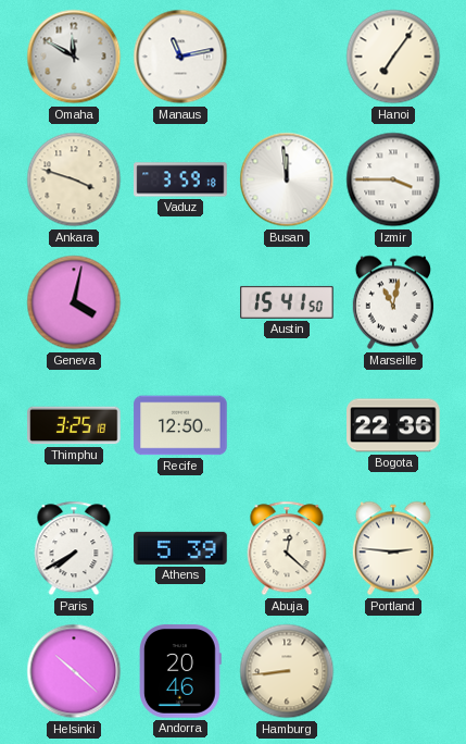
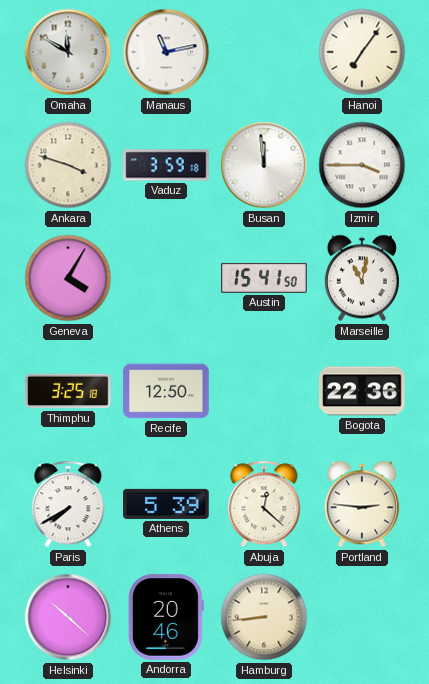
Geneva: 4:02 -> 4:05
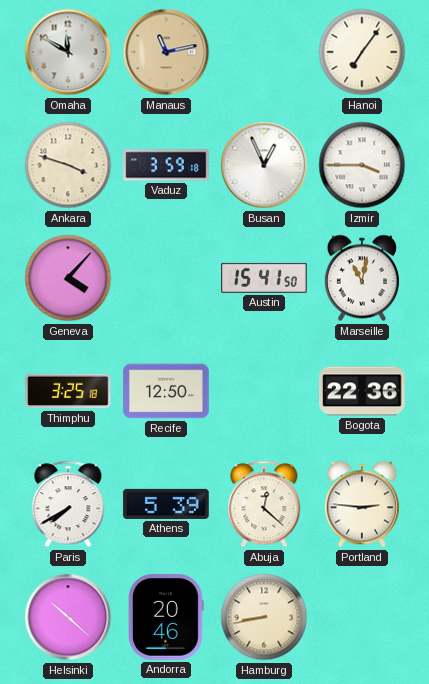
Manaus dial: white -> champagne
Busan: 11:59 -> 12:56
Geneva: 4:05 -> 4:07
Hamburg: 8:44 -> 8:43
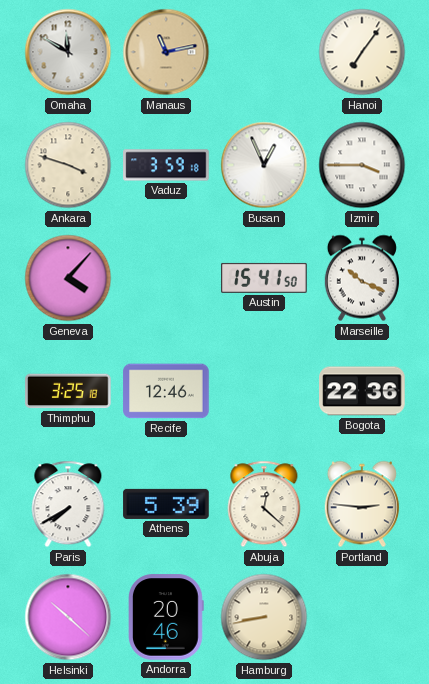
Marseille: 11:02 -> 10:19
Recife: 12:50 -> 12:46
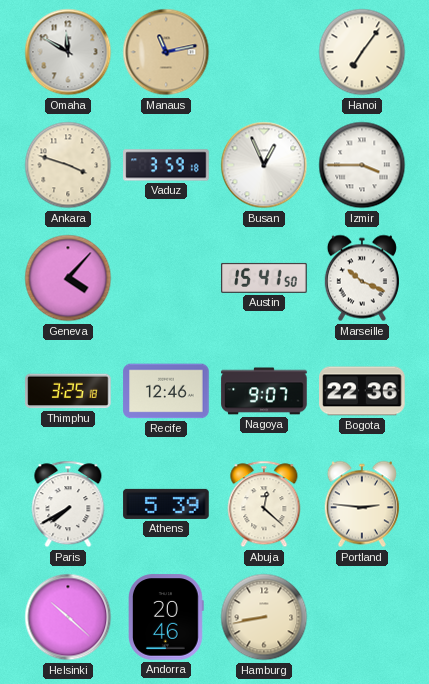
Nagoya: none -> 9:07
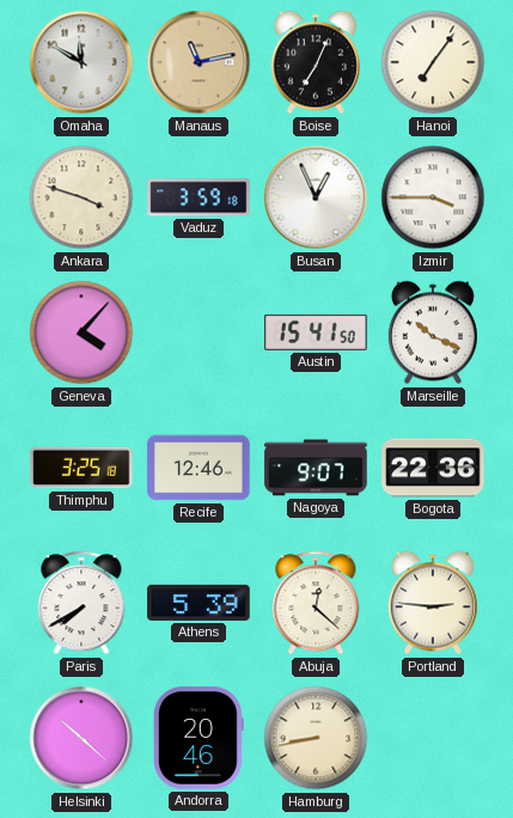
Boise: none -> 7:04
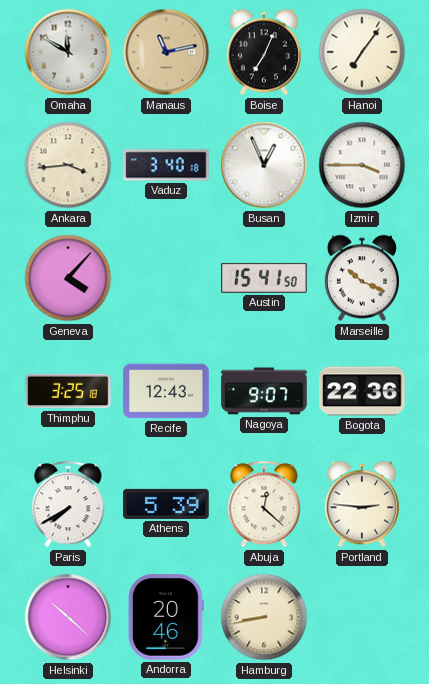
Ankara: 3:48 -> 3:44
Vaduz: 3:59 -> 3:40
Recife: 12:46 -> 12:43
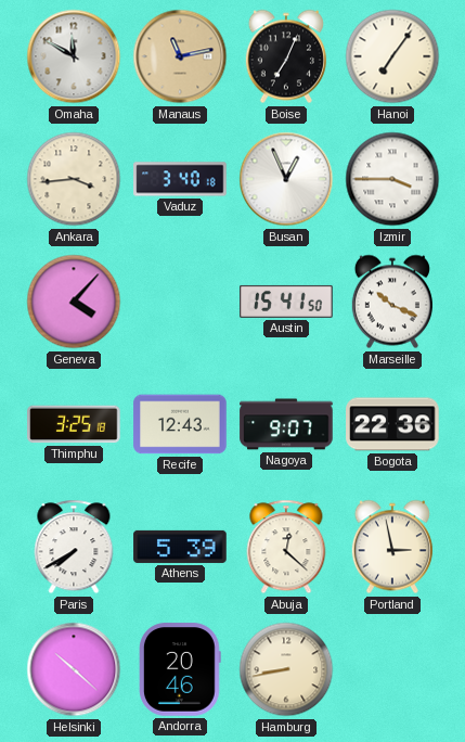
Portland: 2:46 -> 2:58
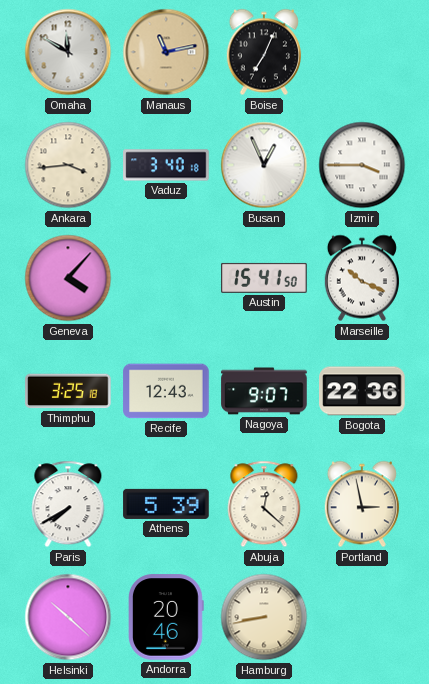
Hanoi: 7:06 -> none
